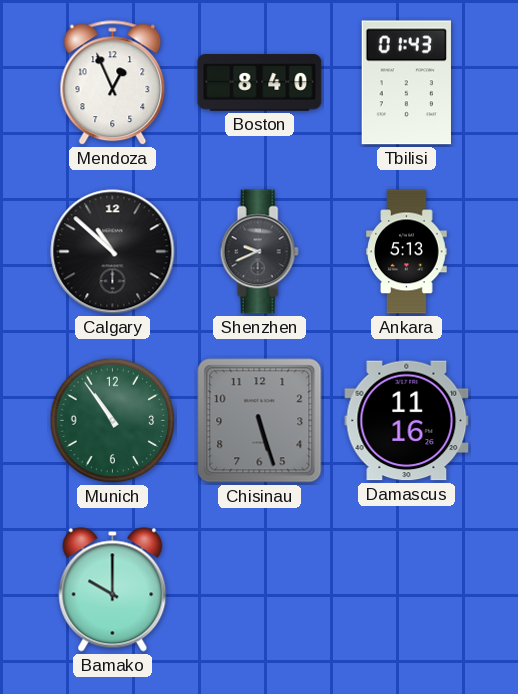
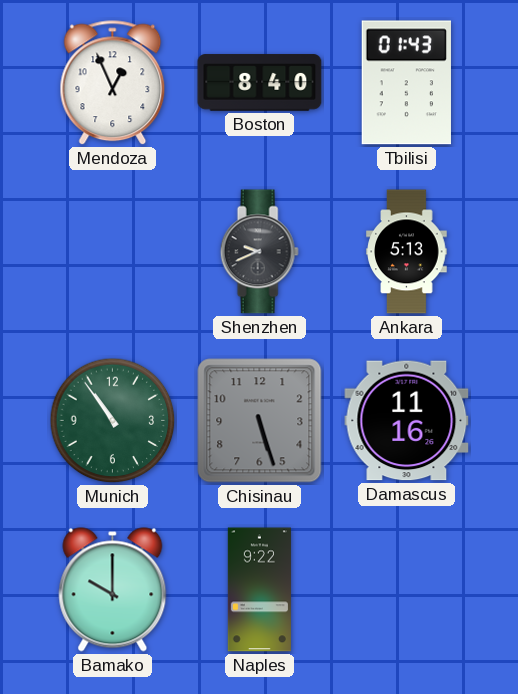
Calgary: 10:52 -> none
Naples: none -> 9:22
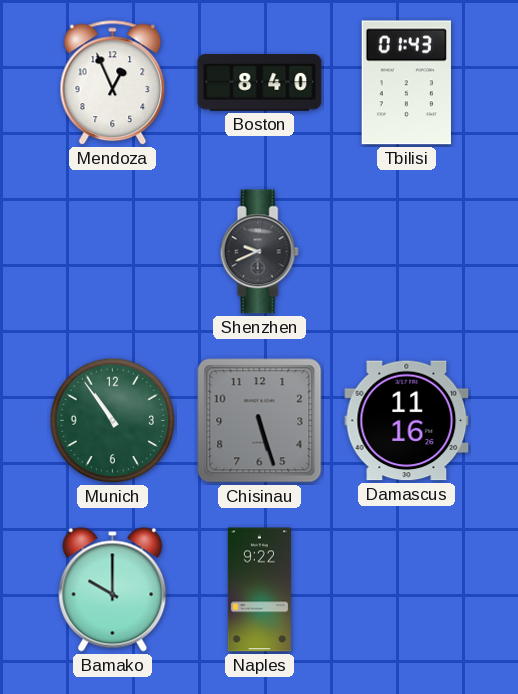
Ankara: 5:13 -> none
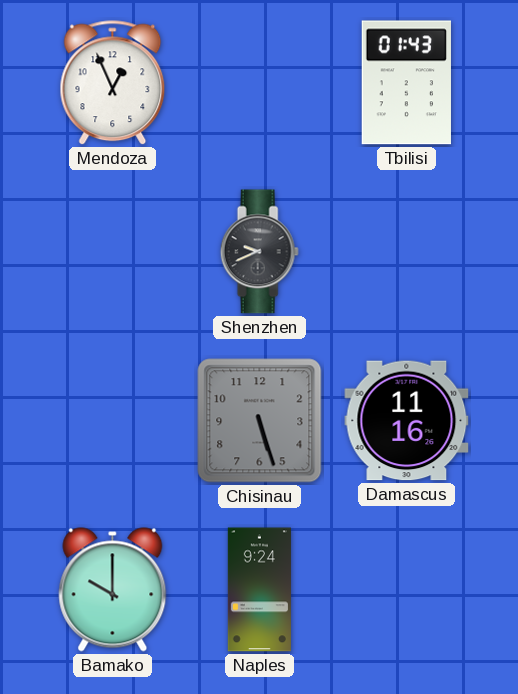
Boston: 8:40 -> none
Munich: 10:54 -> none
Naples: 9:22 -> 9:24
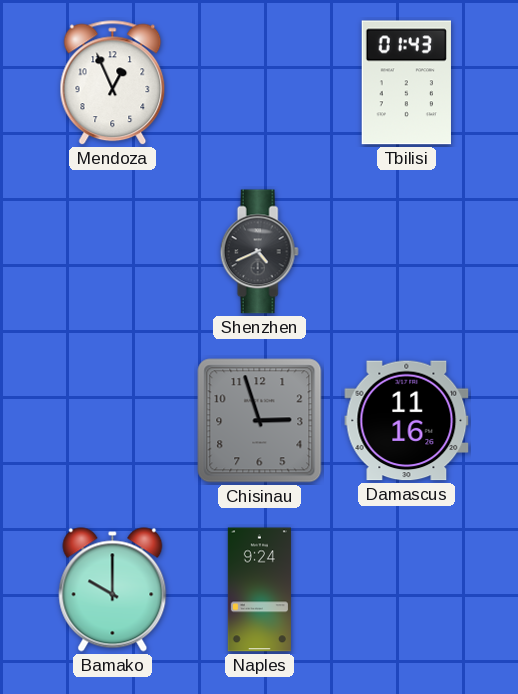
Shenzhen: 9:41 -> 4:41
Chisinau: 5:27 -> 2:57
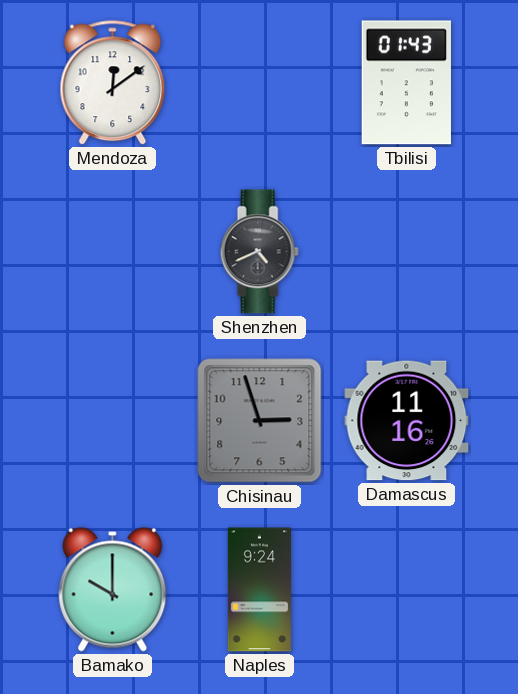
Mendoza: 12:56 -> 12:09
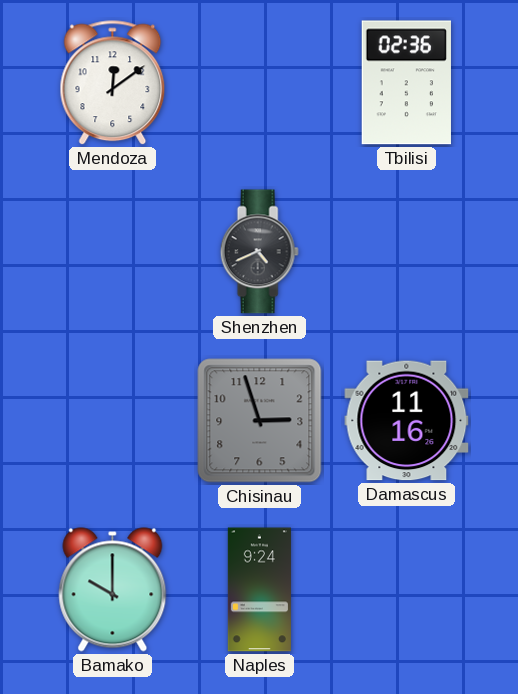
Tbilisi: 01:43 -> 02:36
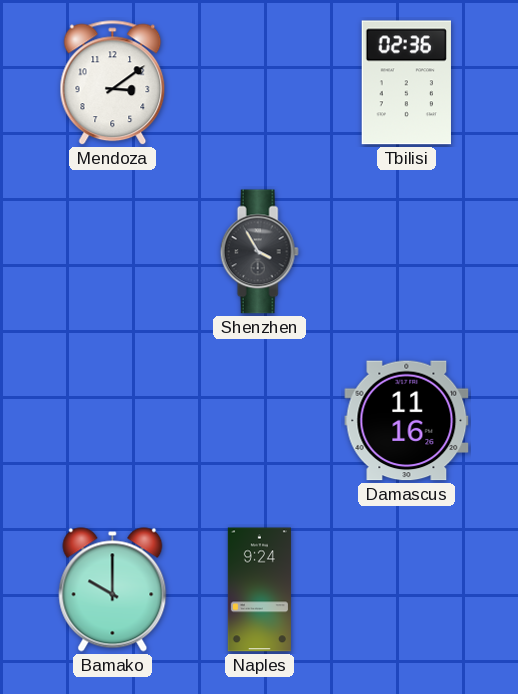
Mendoza: 12:09 -> 3:09
Shenzhen: 4:41 -> 3:55
Chisinau: 2:57 -> none
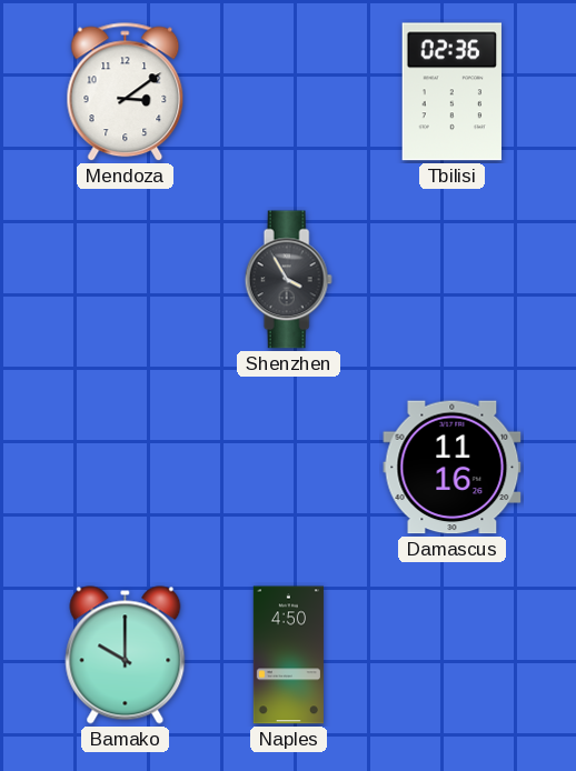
Naples: 9:24 -> 4:50
